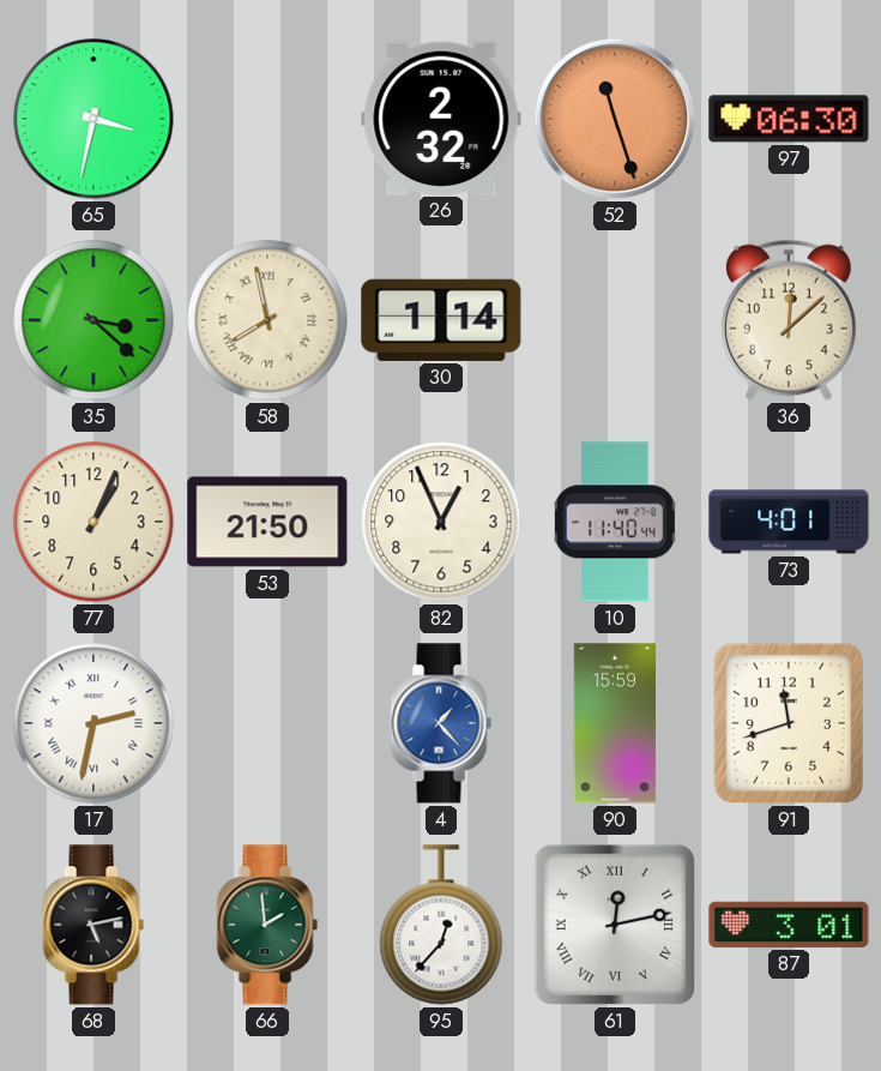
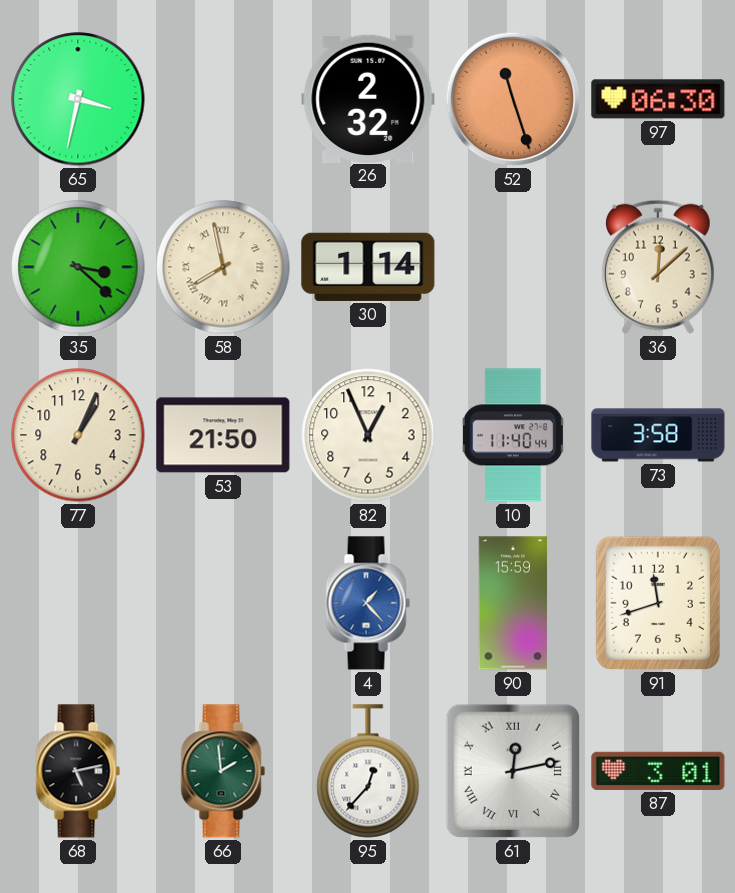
73: 4:01 -> 3:58
17: 2:32 -> none
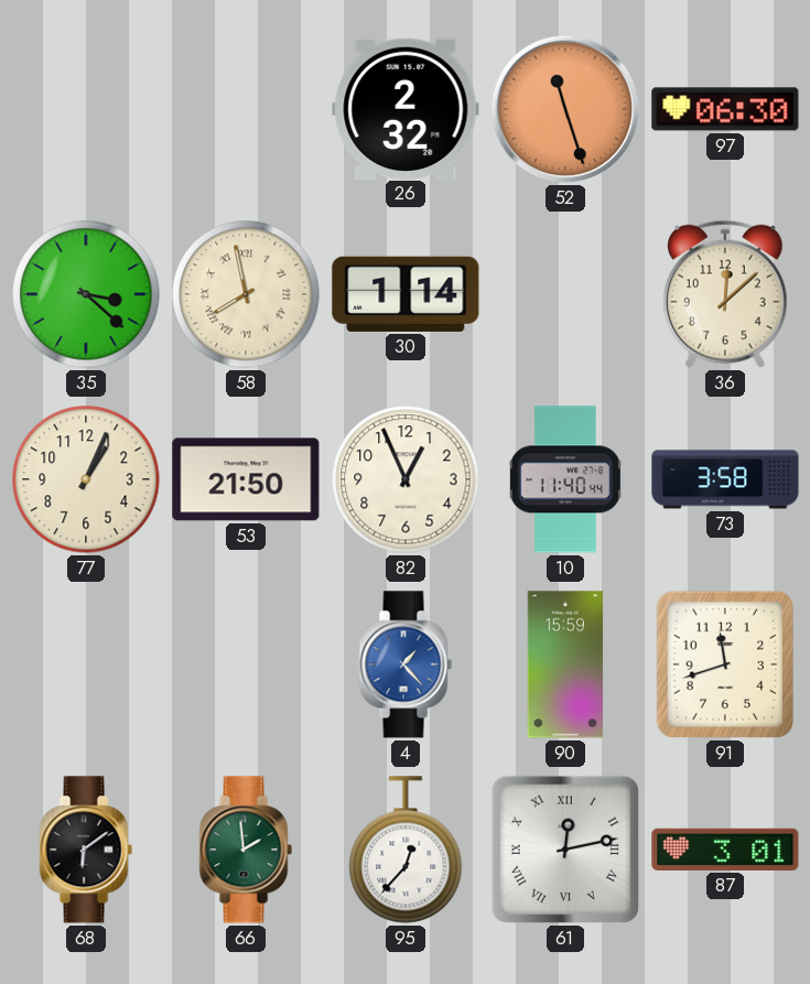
65: 3:32 -> none
68: 5:13 -> 6:09
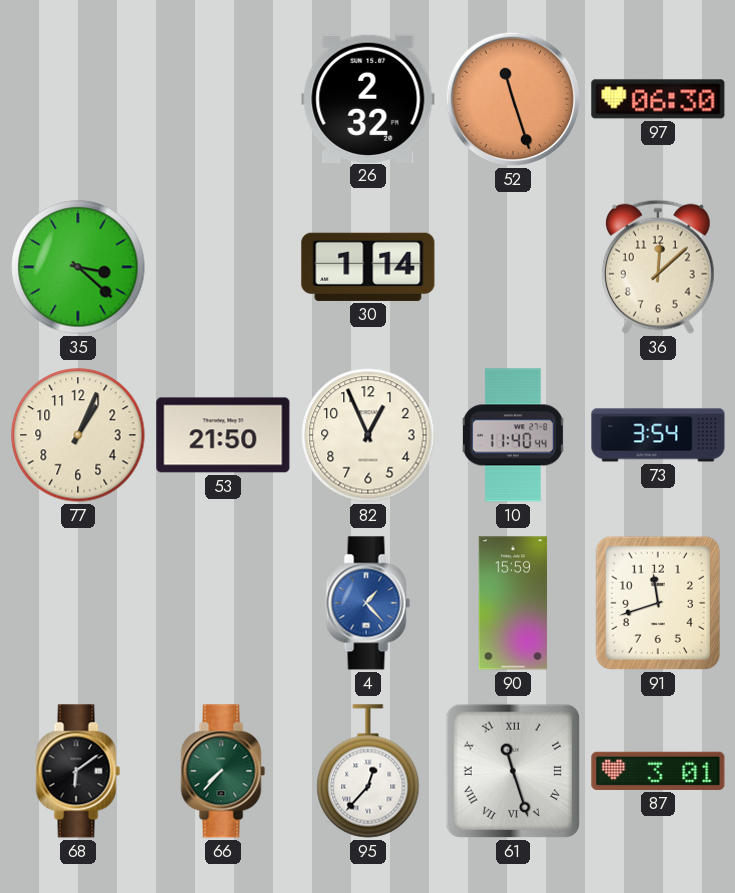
58: 7:58 -> none
73: 3:58 -> 3:54
66: 1:59 -> 7:37
61: 12:13 -> 11:27
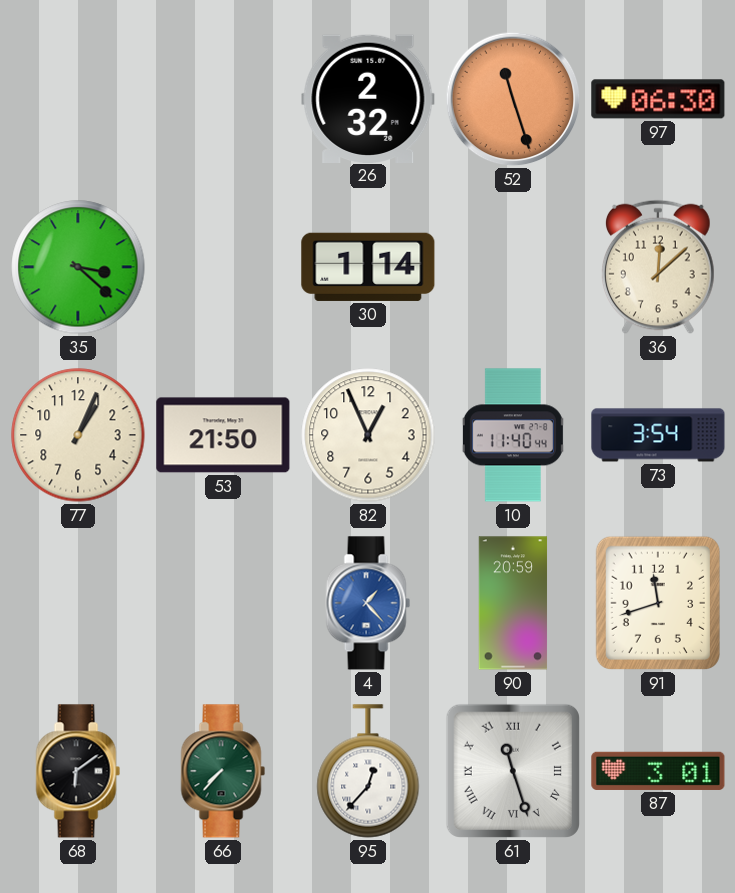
90: 15:59 -> 20:59
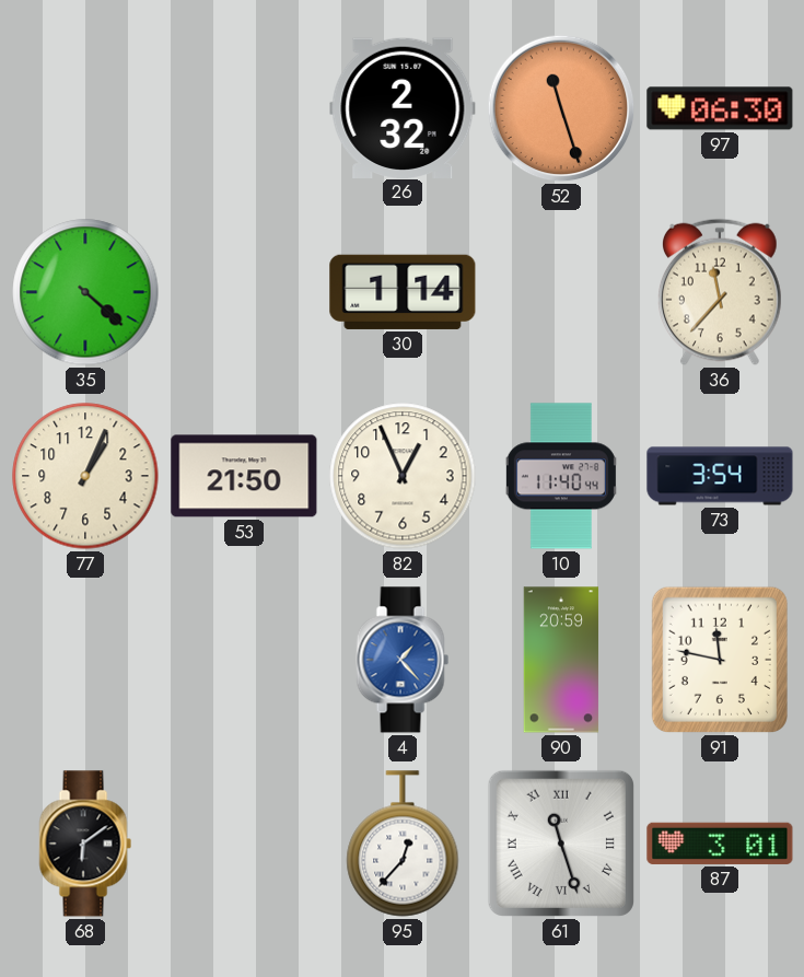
35: 3:22 -> 4:22
36: 12:08 -> 11:37
91: 11:42 -> 11:47
66: 7:37 -> none
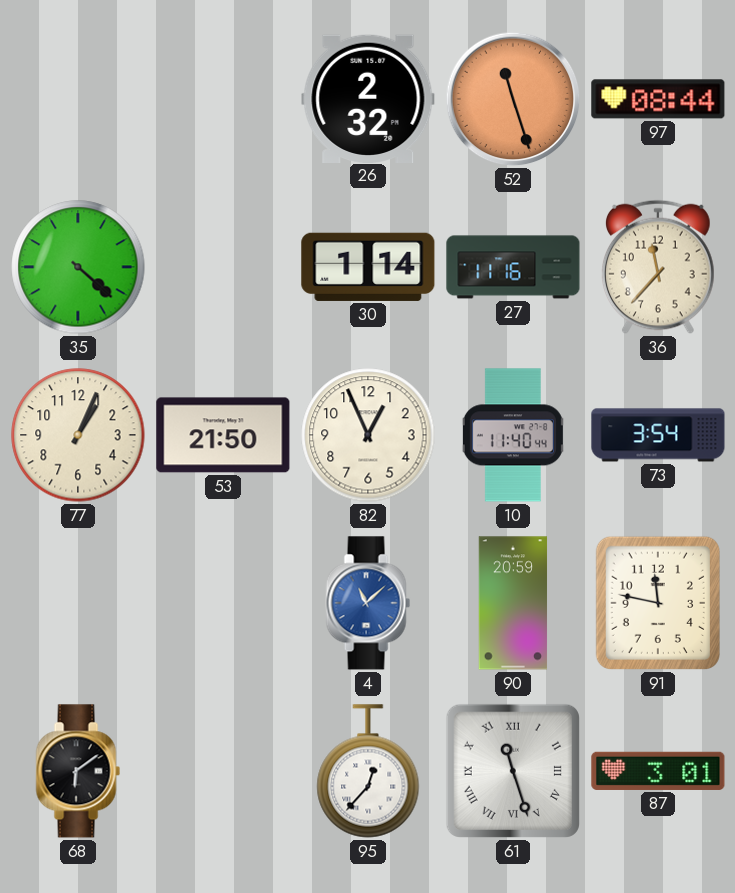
97: 06:30 -> 08:44
27: none -> 11:16
4: 1:23 -> 11:08
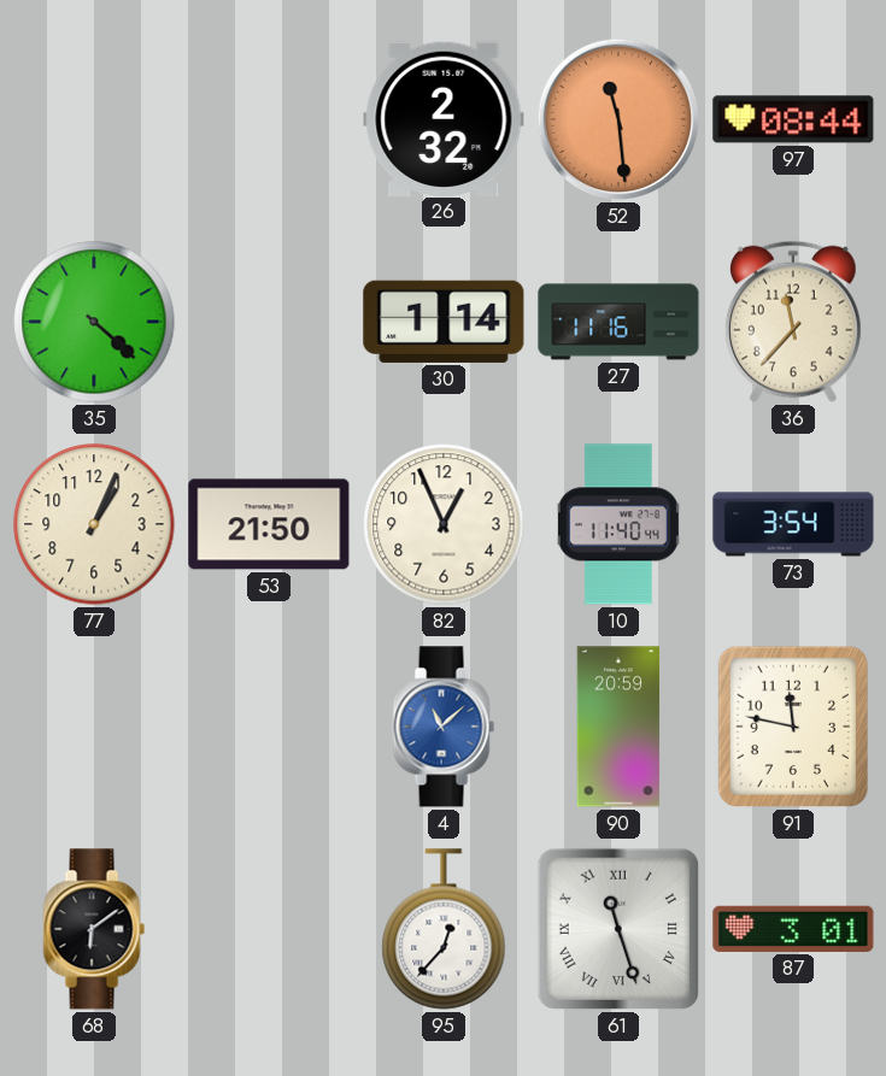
52: 11:27 -> 11:29
